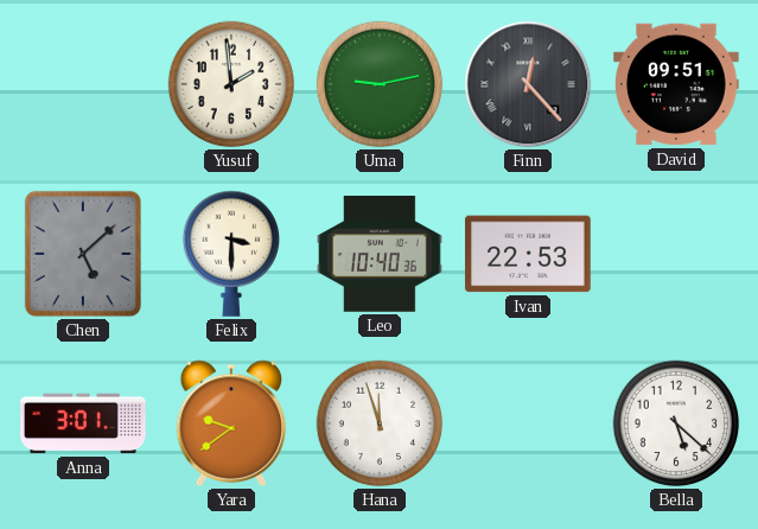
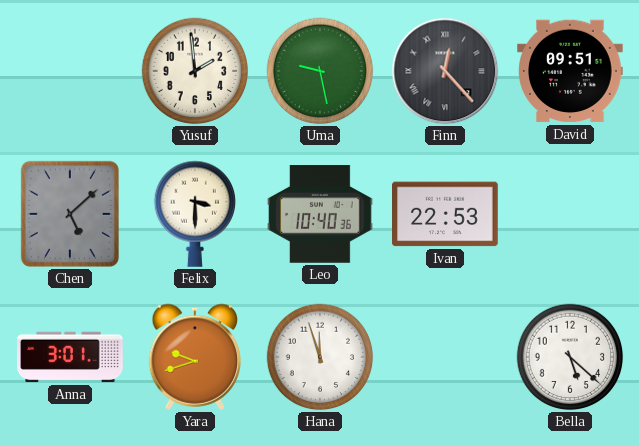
Uma: 9:13 -> 9:28
Yara: 9:39 -> 9:42
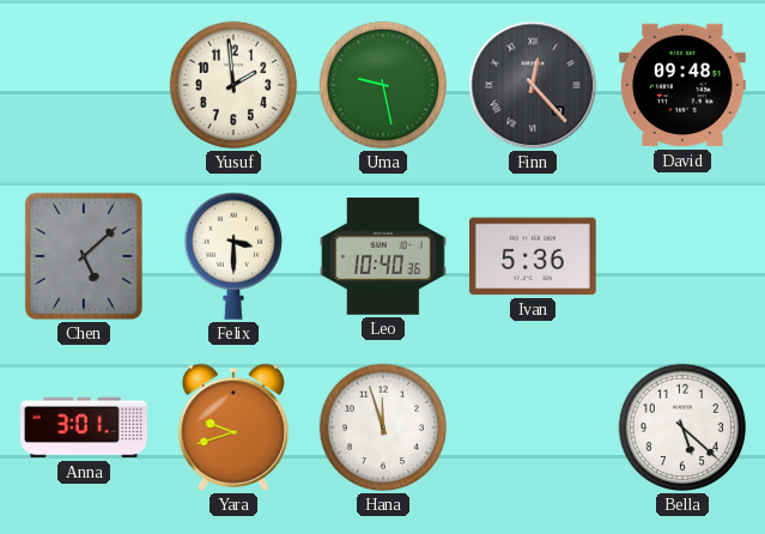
David: 09:51 -> 09:48
Ivan: 22:53 -> 5:36
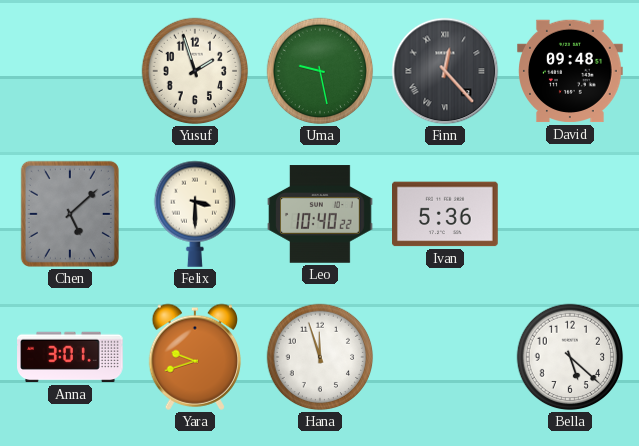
Yusuf: 1:59 -> 1:57
Leo: 10:40:36 -> 10:40:22
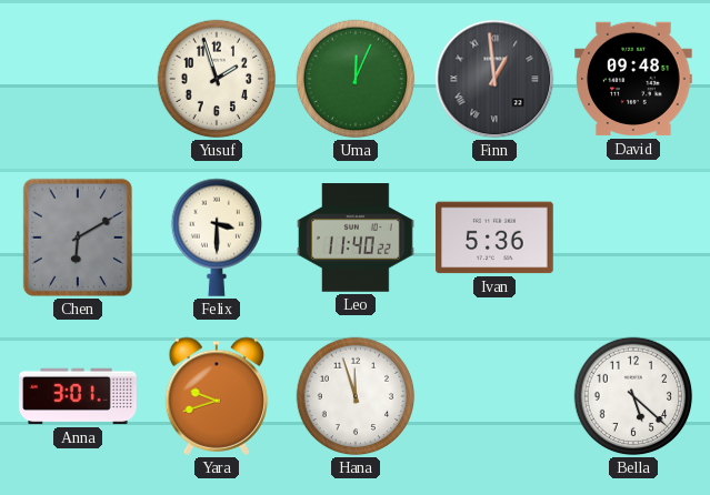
Uma: 9:28 -> 12:04
Finn: 12:23 -> 12:59
Chen: 5:08 -> 6:10
Leo: 10:40 -> 11:40
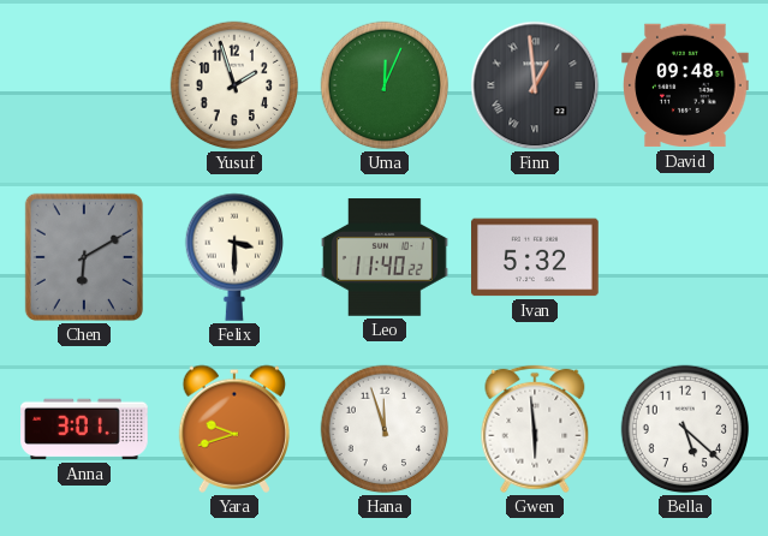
Ivan: 5:36 -> 5:32
Gwen: none -> 5:59
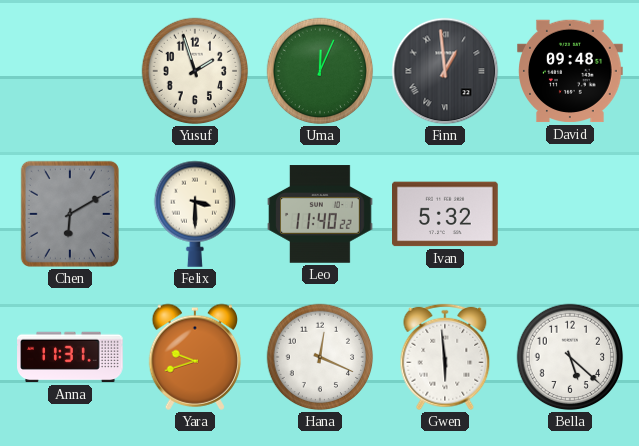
Anna: 3:01 -> 11:31
Hana: 11:57 -> 12:19
